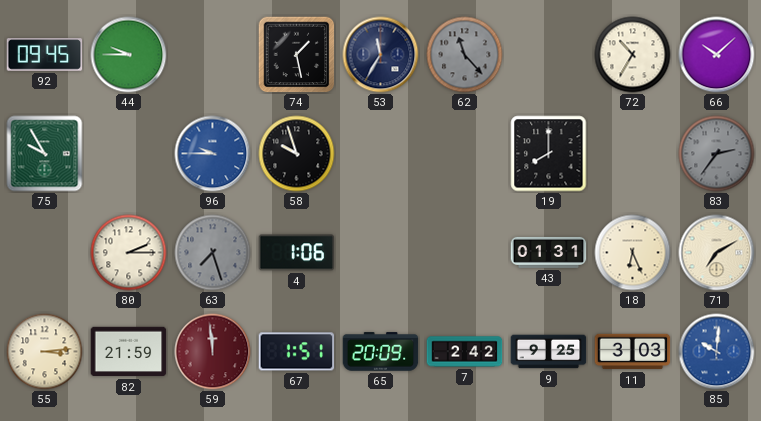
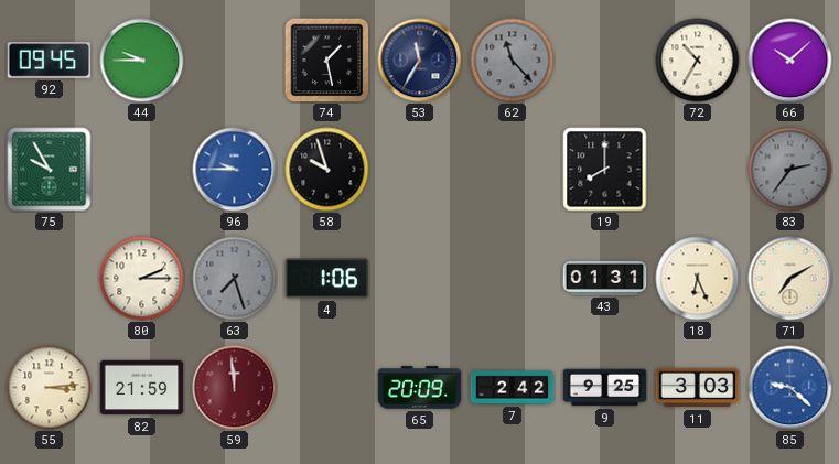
67: 1:51 -> none
85: 10:01 -> 9:22
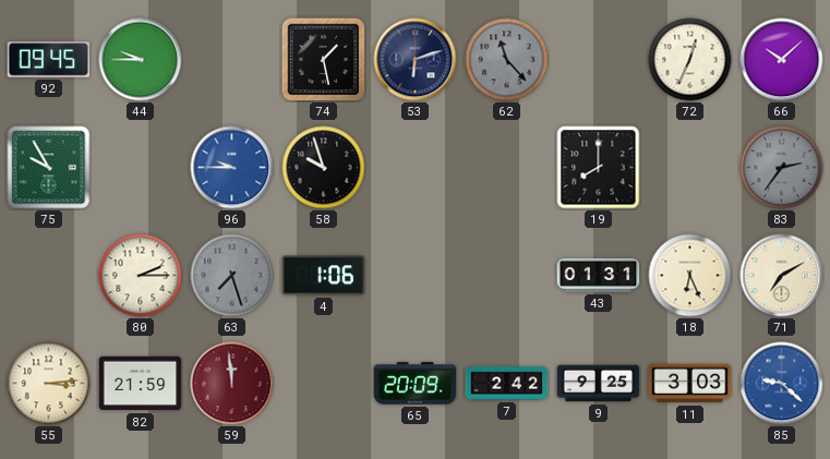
53: 11:35 -> 6:12
72: 10:35 -> 12:34
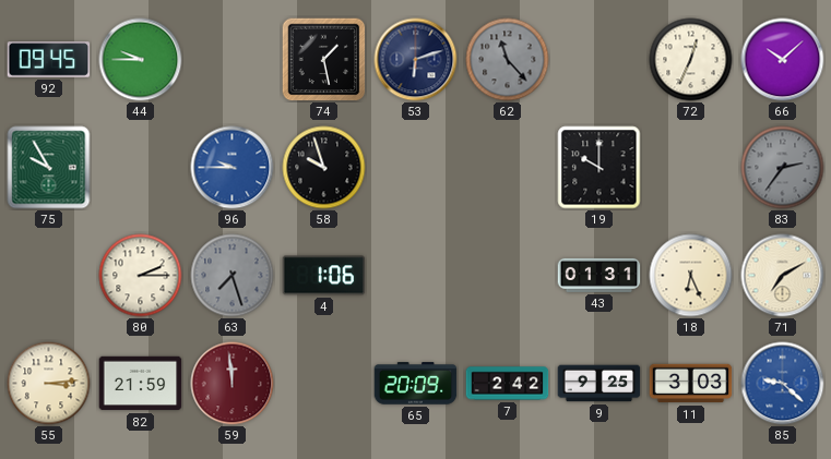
19: 8:00 -> 10:00
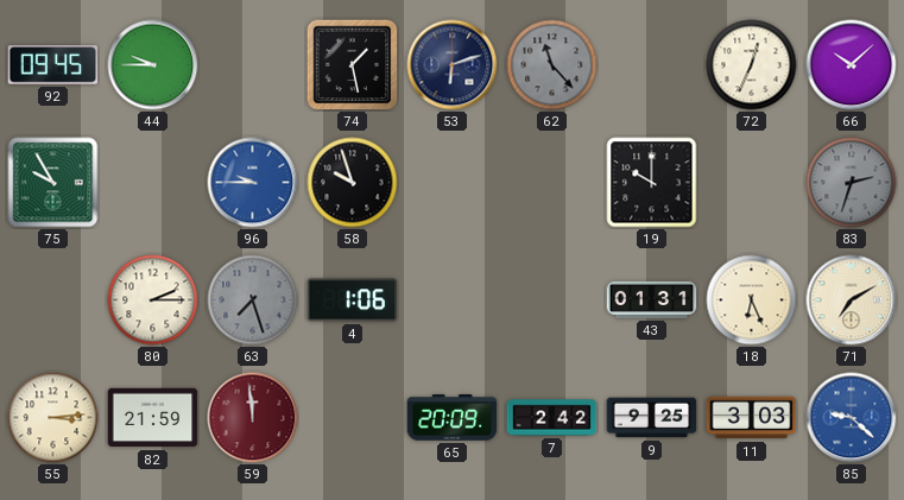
83: 2:36 -> 2:33
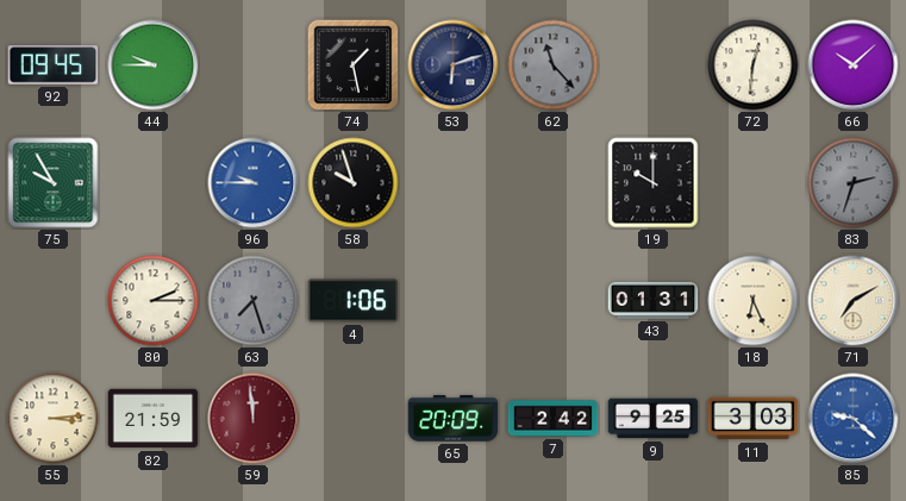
72: 12:34 -> 12:31
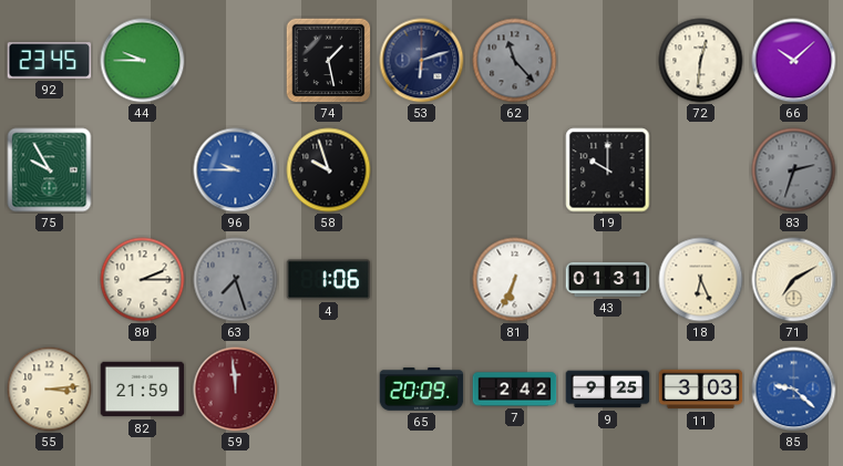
92: 09:45 -> 23:45
81: none -> 6:34
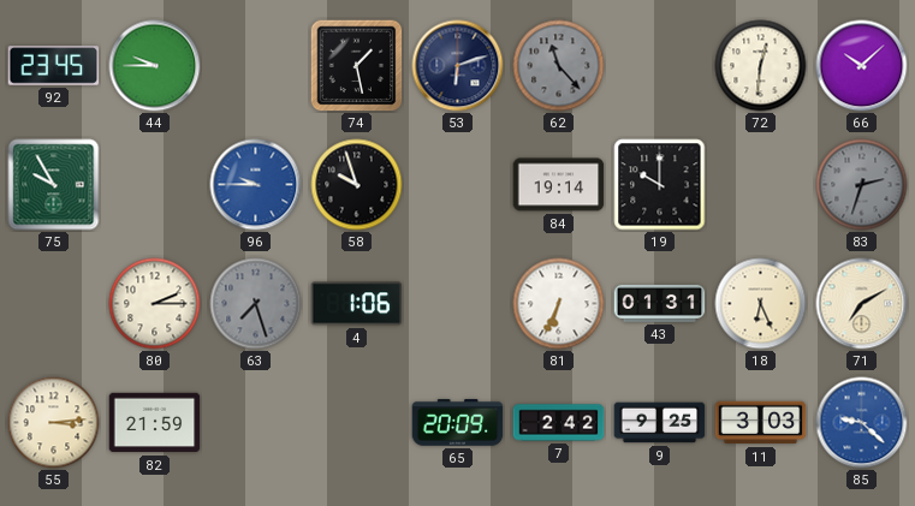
84: none -> 19:14
59: 11:59 -> none
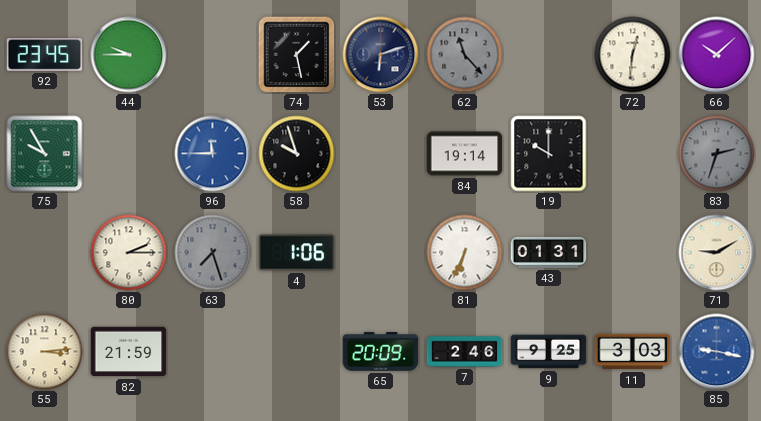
96: 9:45 -> 11:45
18: 6:26 -> none
71: 7:10 -> 9:10
7: 2:42 -> 2:46
85: 9:22 -> 9:17
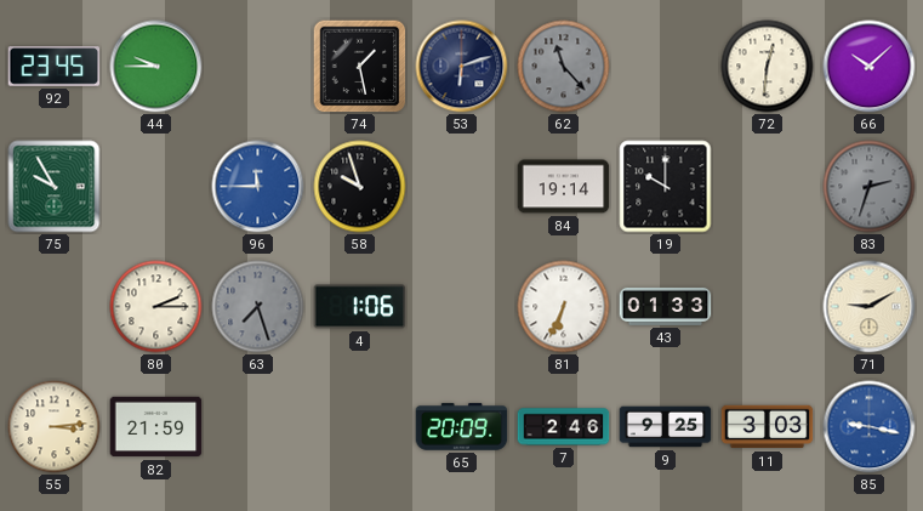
43: 01:31 -> 01:33
